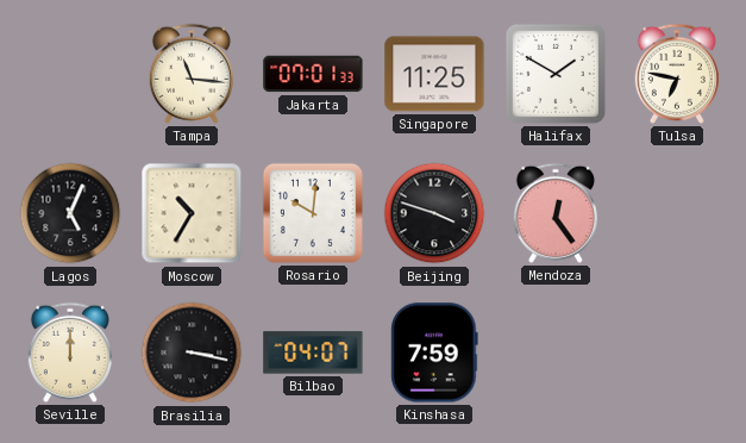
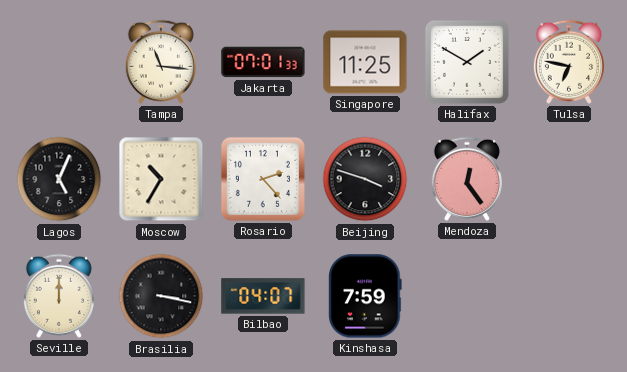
Rosario: 10:01 -> 2:23
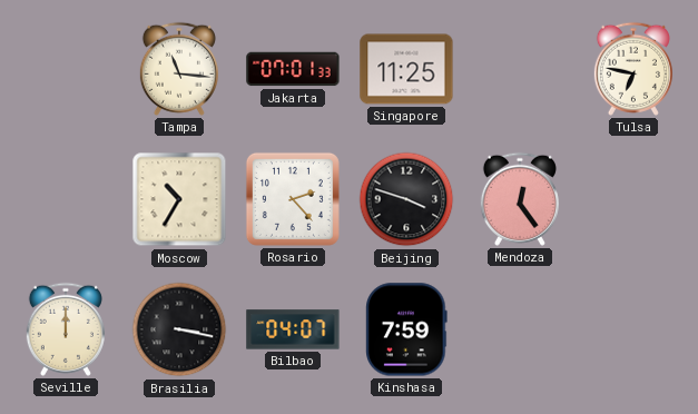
Halifax: 1:50 -> none
Lagos: 5:04 -> none
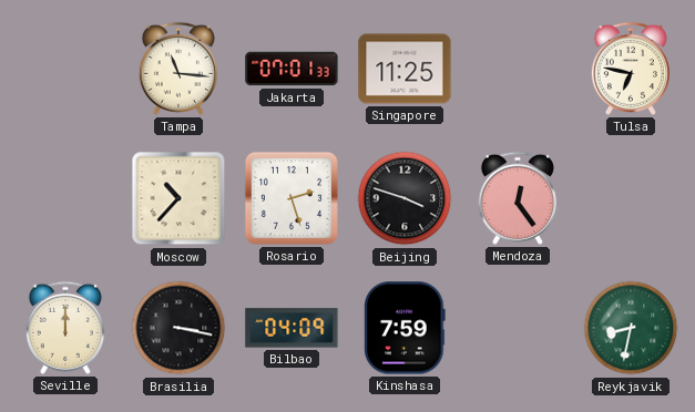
Moscow: 10:35 -> 10:37
Rosario: 2:23 -> 2:27
Bilbao: 04:07 -> 04:09
Reykjavik: none -> 8:32
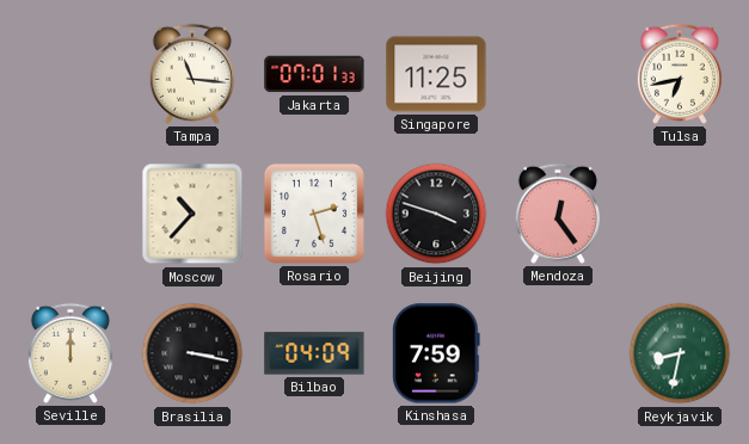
Tulsa: 6:47 -> 6:43
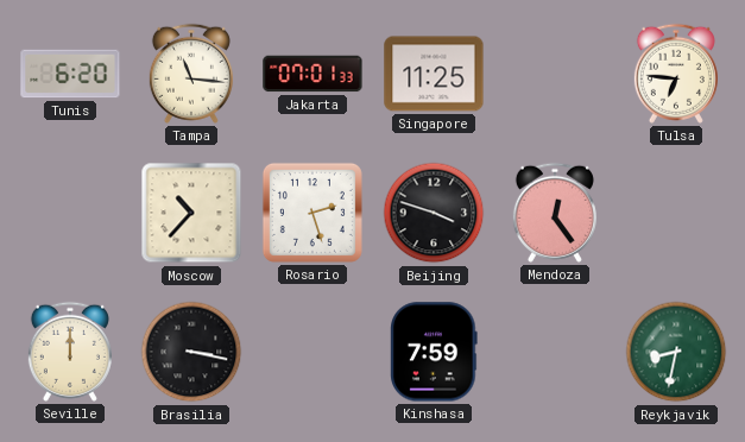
Tunis: none -> 6:20
Tulsa: 6:43 -> 6:46
Bilbao: 04:09 -> none
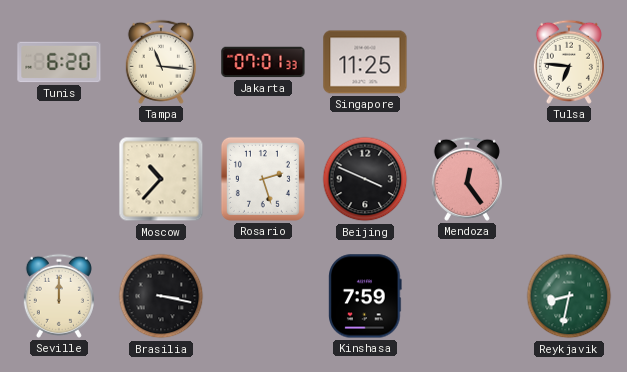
Beijing: 3:48 -> 3:49
